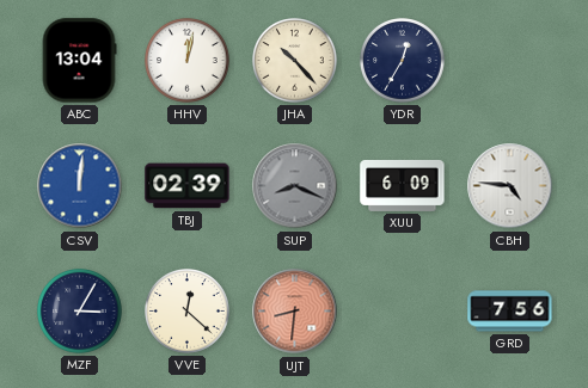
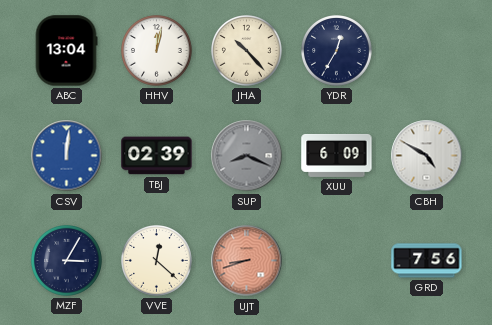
CBH: 4:46 -> 4:50
UJT: 8:31 -> 8:42
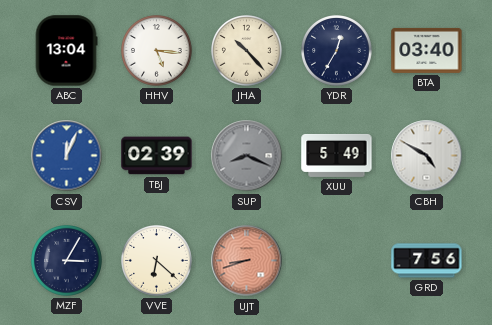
HHV: 12:02 -> 5:16
BTA: none -> 03:40
CSV: 12:01 -> 12:04
XUU: 6:09 -> 5:49
VVE: 12:22 -> 6:22
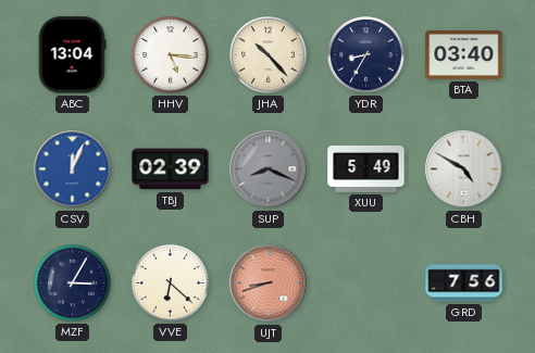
YDR: 12:35 -> 8:35
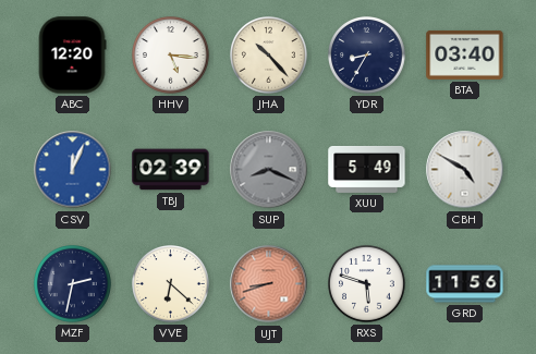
ABC: 13:04 -> 12:20
MZF: 3:05 -> 2:32
RXS: none -> 5:48
GRD: 7:56 -> 11:56
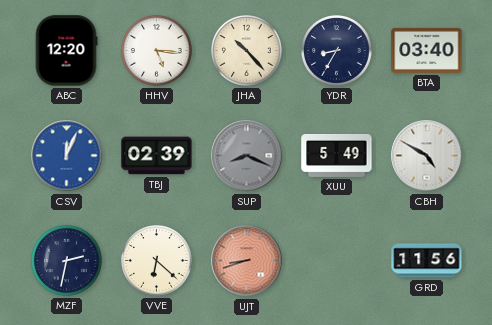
RXS: 5:48 -> none
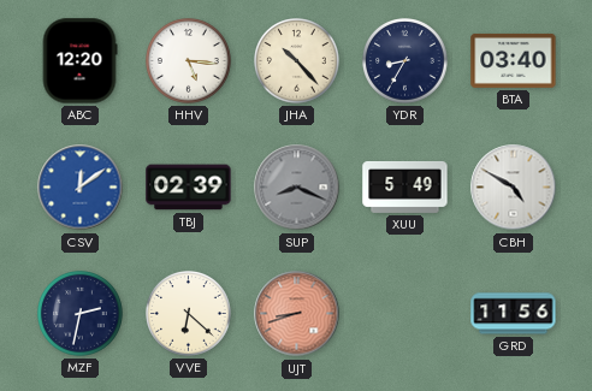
CSV: 12:04 -> 12:09
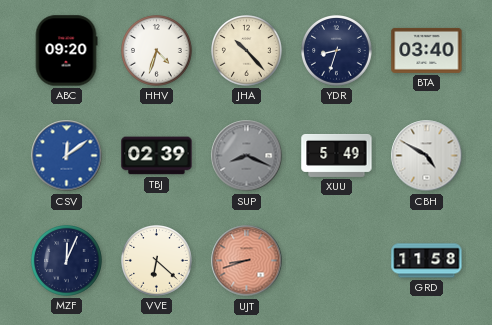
ABC: 12:20 -> 09:20
HHV: 5:16 -> 4:33
YDR: 8:35 -> 8:33
MZF: 2:32 -> 12:04
GRD: 11:56 -> 11:58
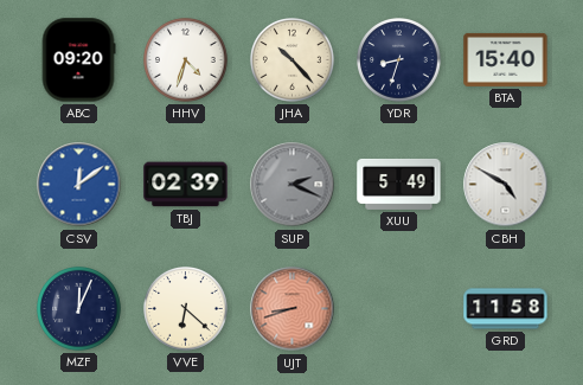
BTA: 03:40 -> 15:40
SUP: 8:19 -> 2:19
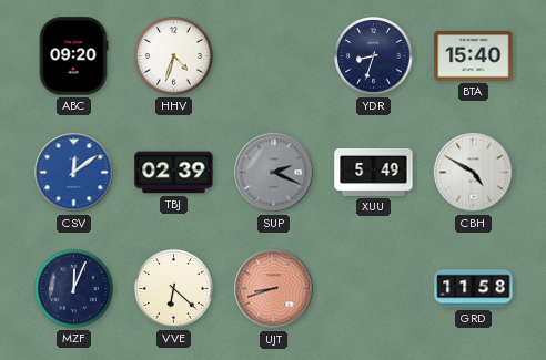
JHA: 10:23 -> none
